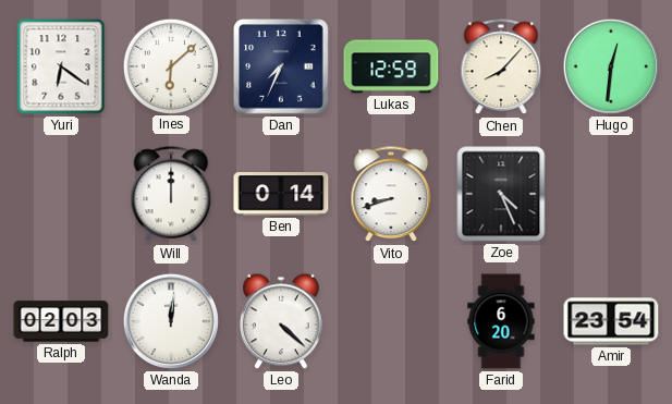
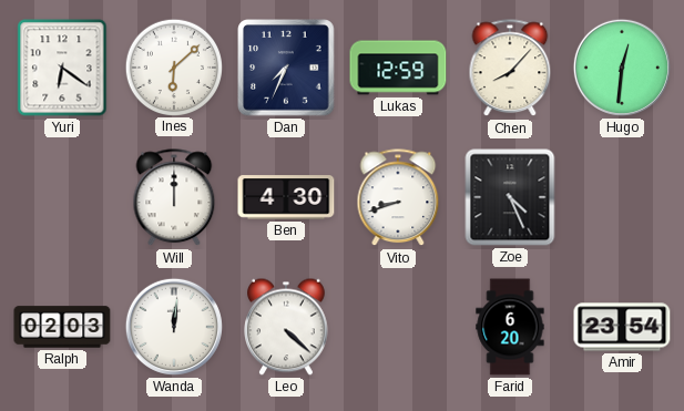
Ben: 0:14 -> 4:30
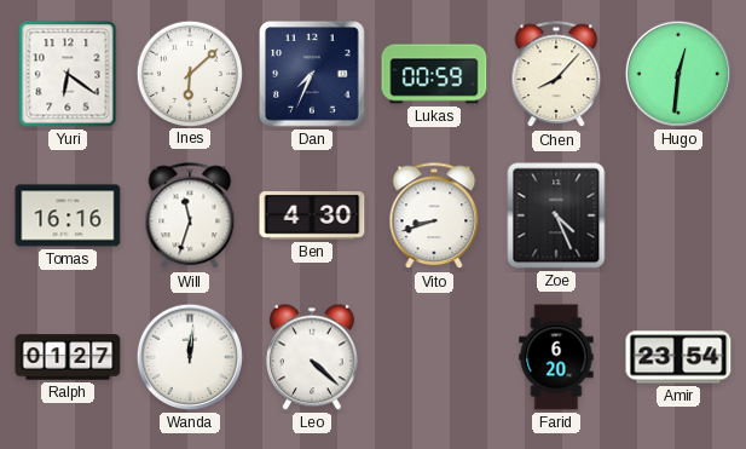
Lukas: 12:59 -> 00:59
Tomas: none -> 16:16
Will: 12:00 -> 11:33
Ralph: 02:03 -> 01:27
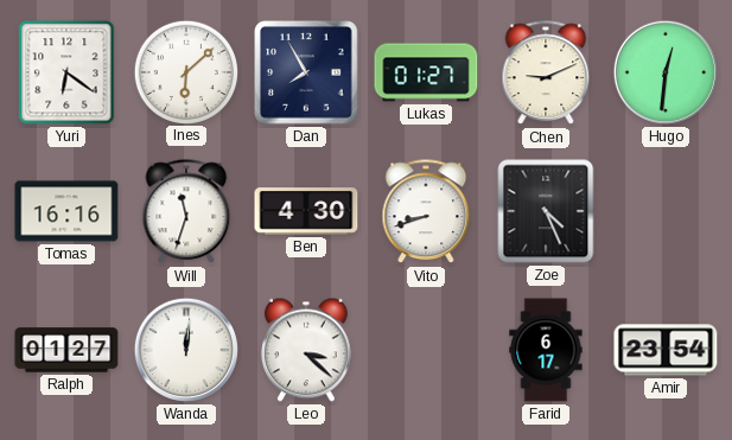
Dan: 7:34 -> 7:55
Lukas: 00:59 -> 01:27
Chen: 8:07 -> 9:11
Leo: 4:22 -> 3:22
Farid: 6:20 -> 6:17
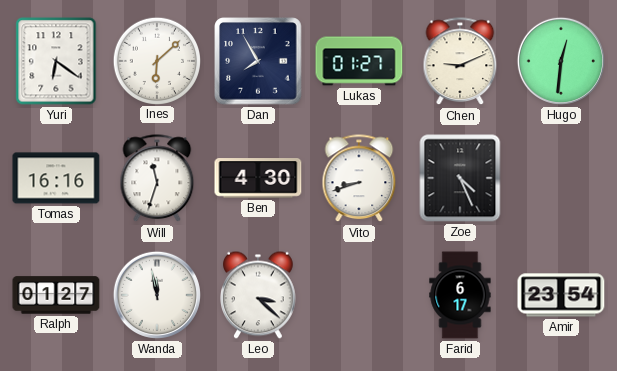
Wanda: 12:01 -> 11:58
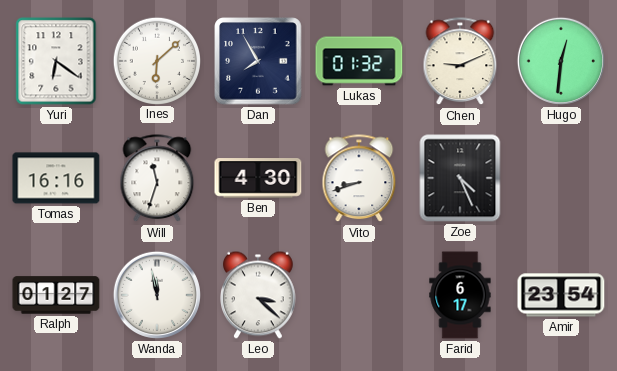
Lukas: 01:27 -> 01:32
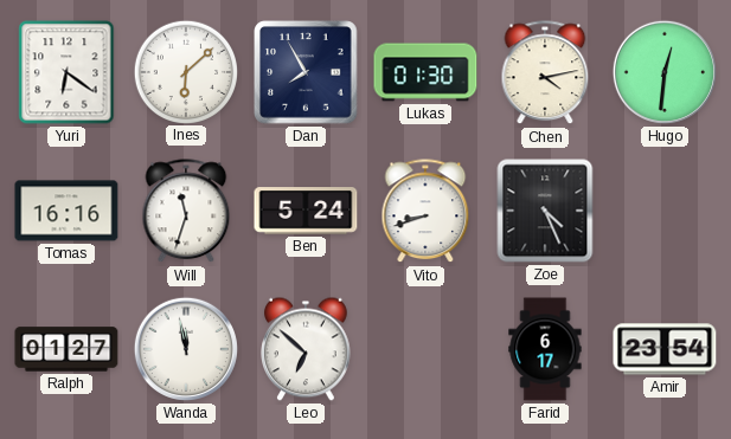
Lukas: 01:32 -> 01:30
Chen: 9:11 -> 4:13
Ben: 4:30 -> 5:24
Leo: 3:22 -> 6:52
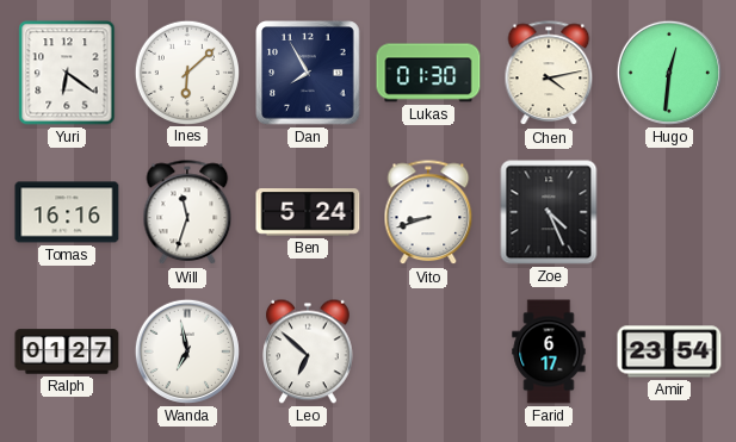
Wanda: 11:58 -> 6:58
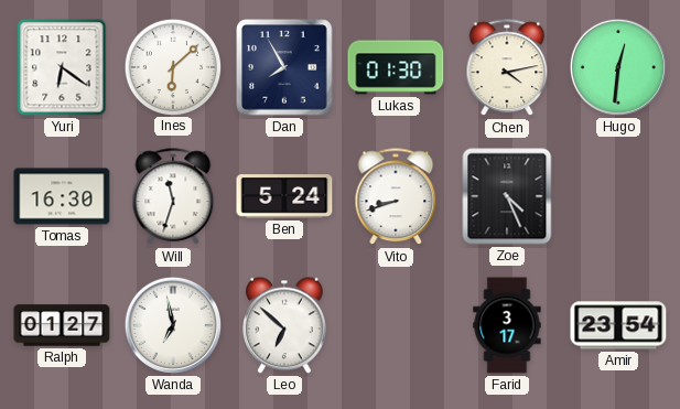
Tomas: 16:16 -> 16:30
Farid: 6:17 -> 3:17
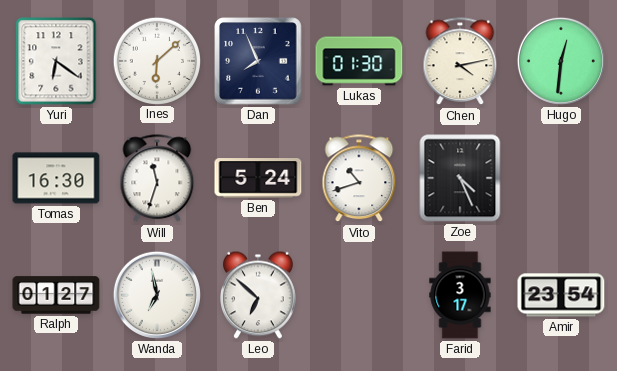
Dan: 7:55 -> 7:56
Vito: 8:42 -> 10:42
